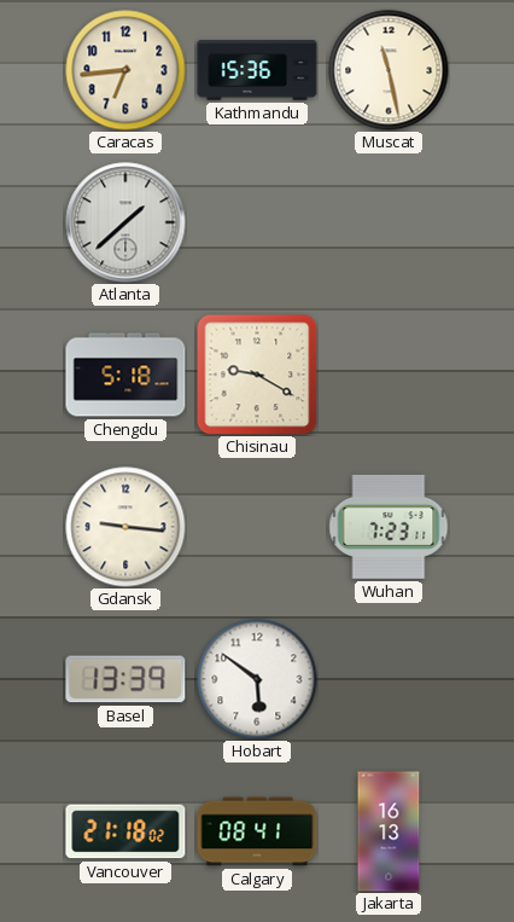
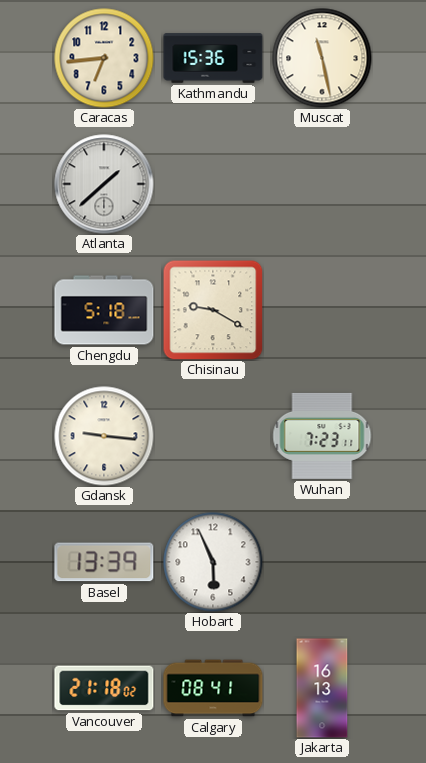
Hobart: 5:51 -> 5:56
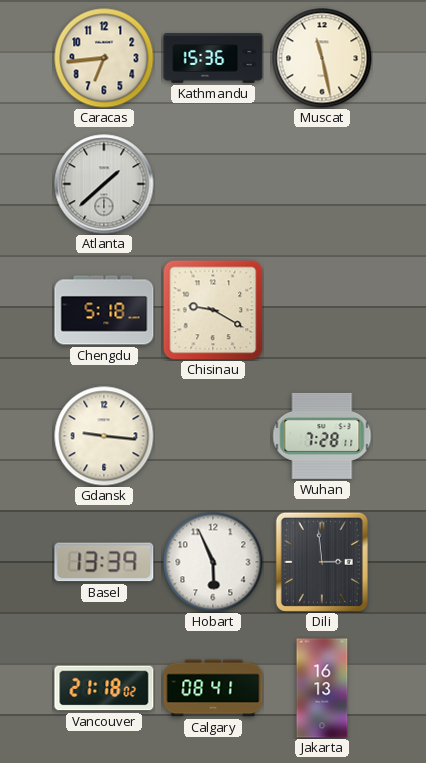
Wuhan: 7:23 -> 7:28
Dili: none -> 2:59
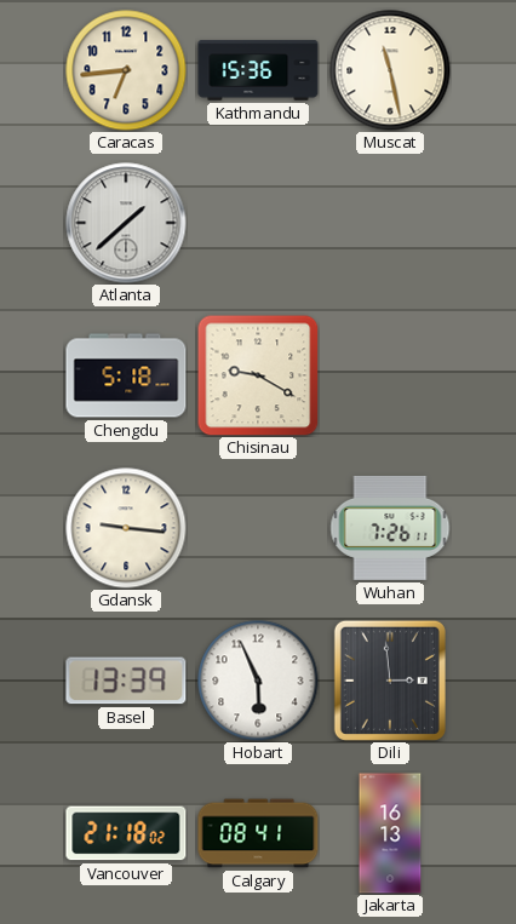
Wuhan: 7:28 -> 7:26
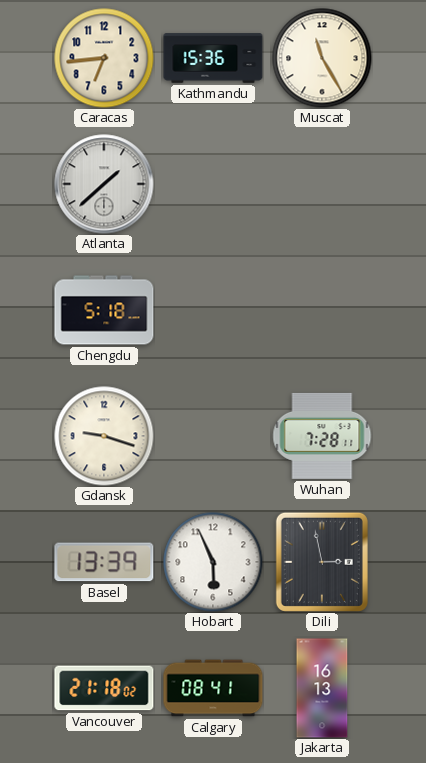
Muscat: 11:28 -> 11:25
Chisinau: 9:20 -> none
Gdansk: 9:16 -> 9:18
Wuhan: 7:26 -> 7:28
Dili: 2:59 -> 2:58
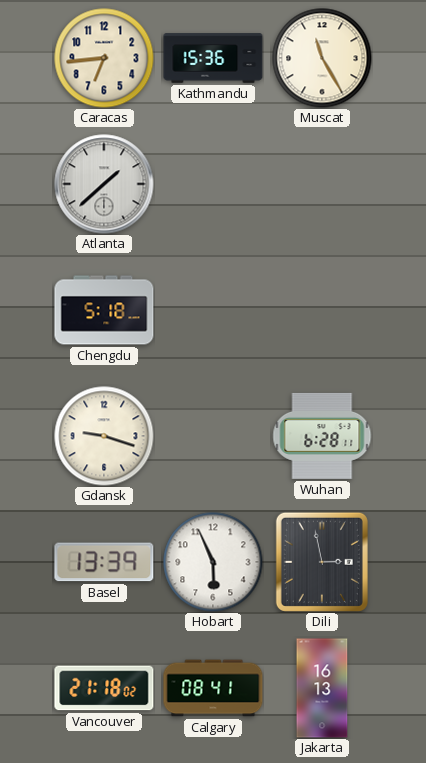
Wuhan: 7:28 -> 6:28
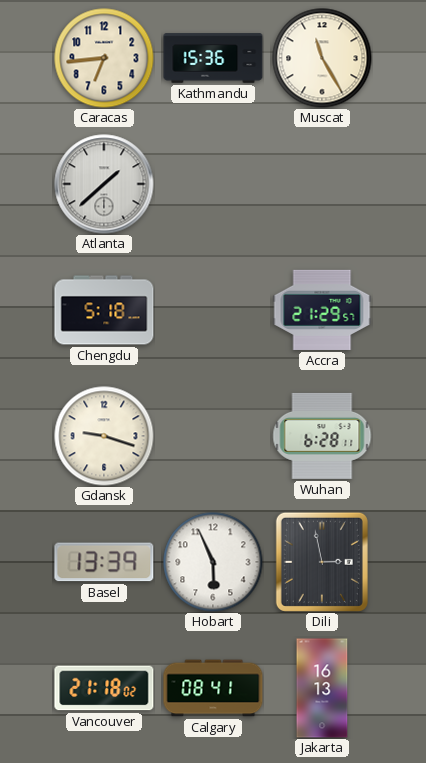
Accra: none -> 21:29
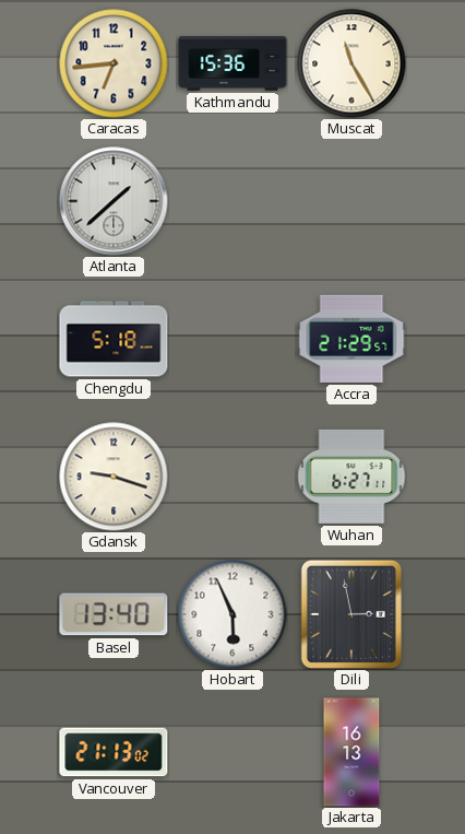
Wuhan: 6:28 -> 6:27
Basel: 13:39 -> 13:40
Vancouver: 21:18 -> 21:13
Calgary: 08:41 -> none
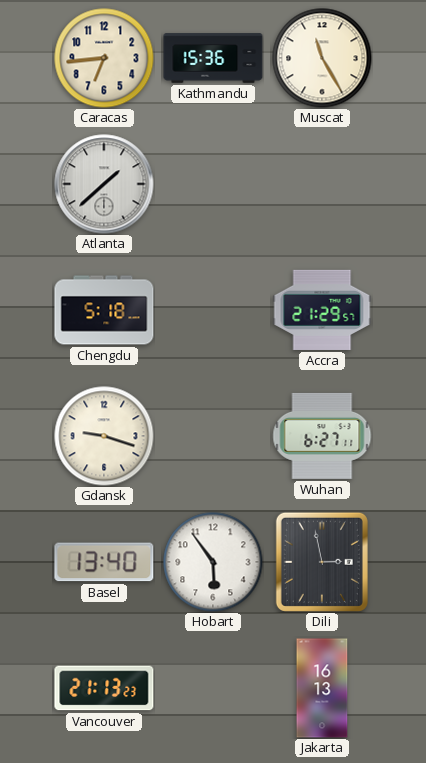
Hobart: 5:56 -> 5:54
Vancouver: 21:13:02 -> 21:13:23
